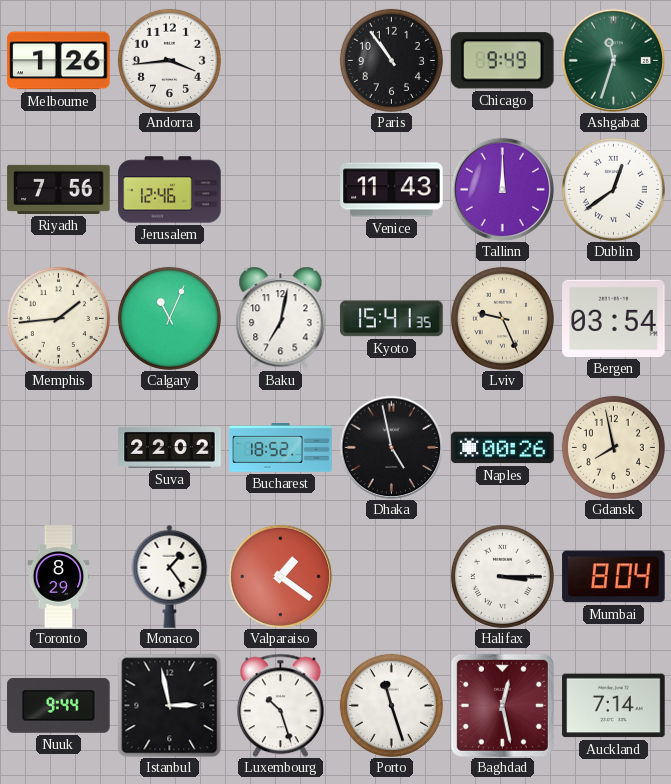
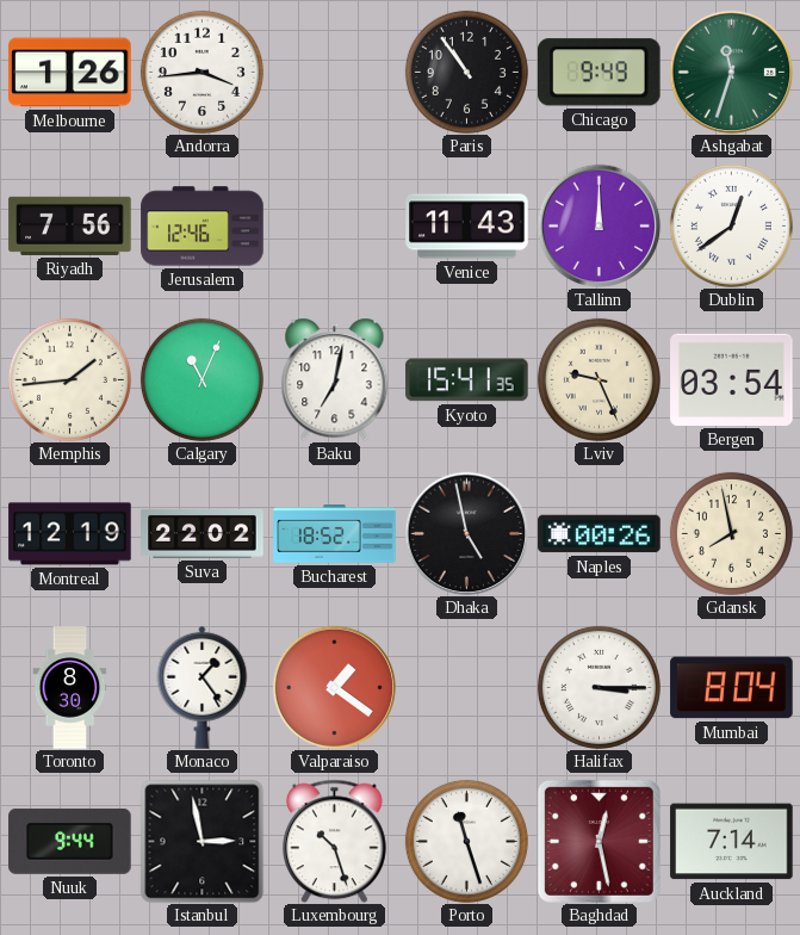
Montreal: none -> 12:19
Toronto: 8:29 -> 8:30
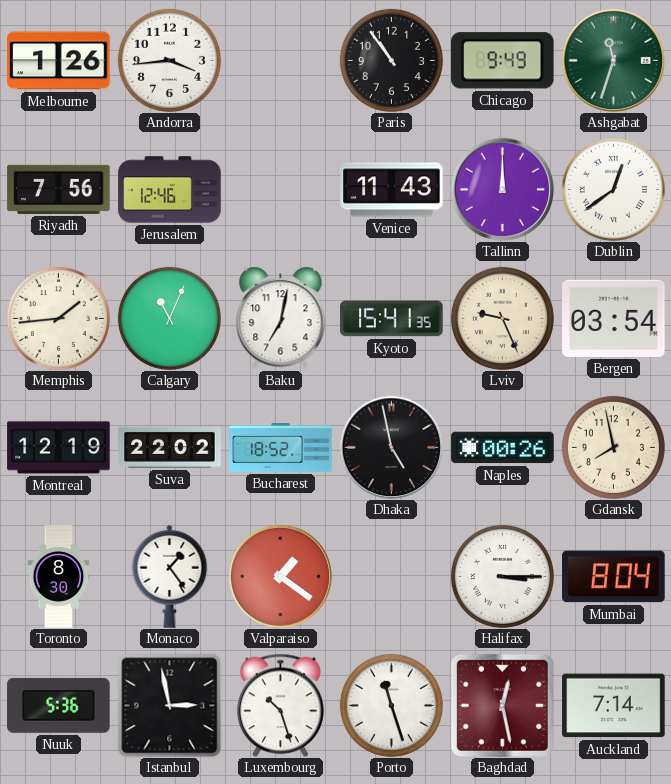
Nuuk: 9:44 -> 5:36
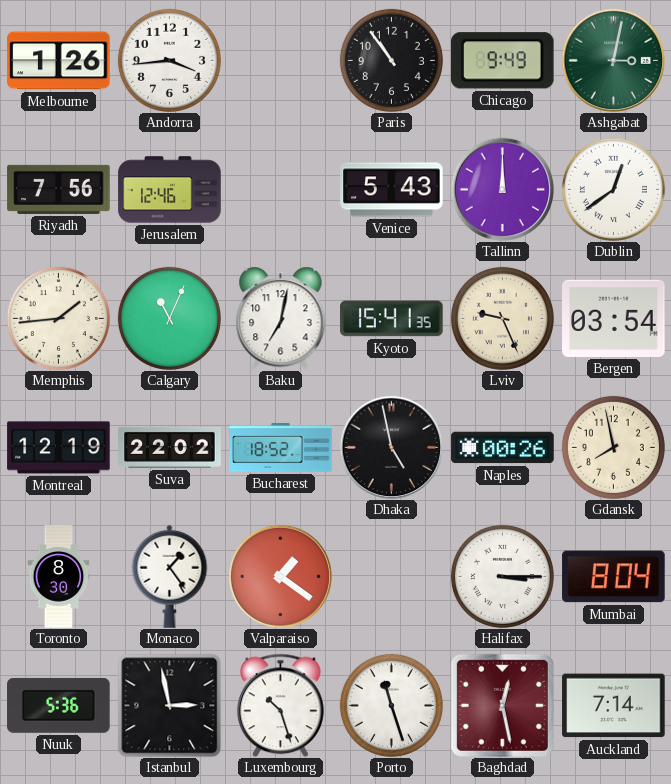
Ashgabat: 11:33 -> 3:02
Venice: 11:43 -> 5:43
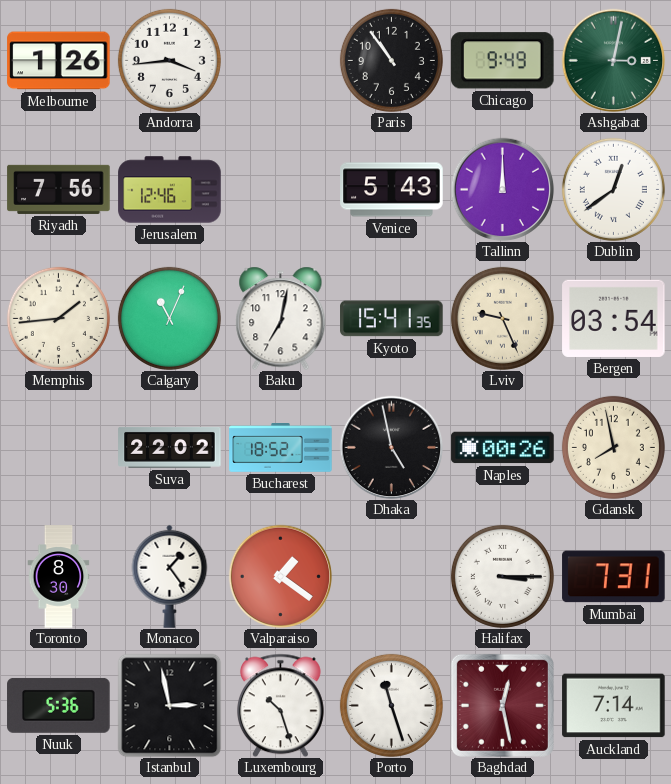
Montreal: 12:19 -> none
Mumbai: 8:04 -> 7:31
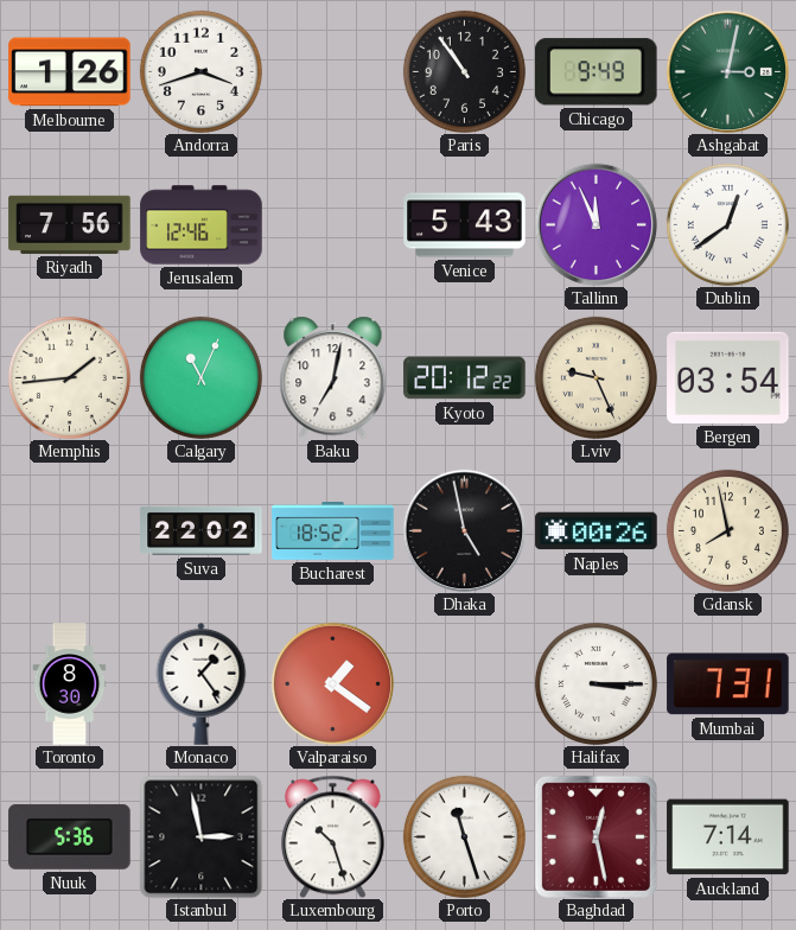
Andorra: 3:44 -> 3:42
Tallinn: 12:00 -> 11:56
Kyoto: 15:41 -> 20:12
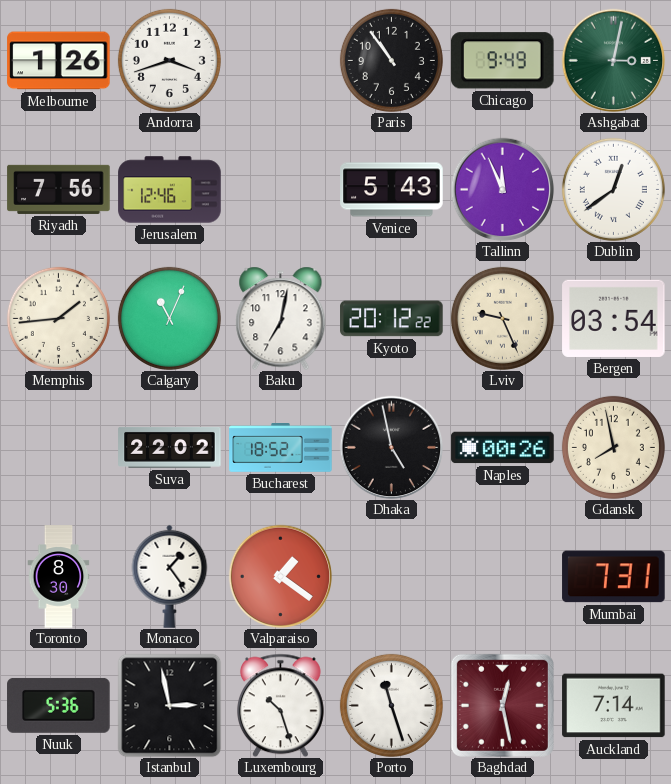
Halifax: 3:15 -> none
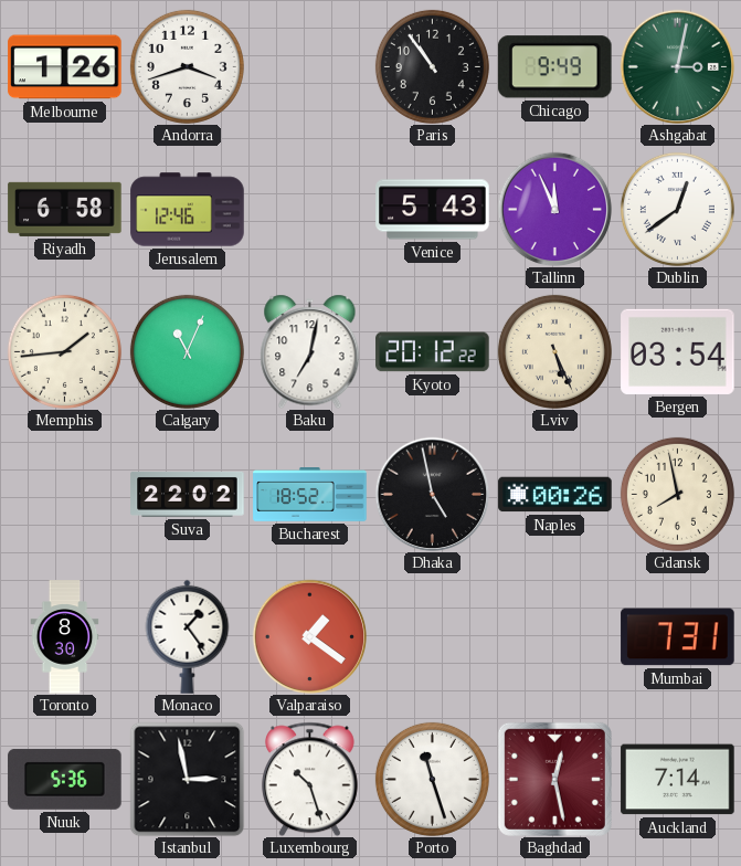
Riyadh: 7:56 -> 6:58
Lviv: 9:26 -> 5:26
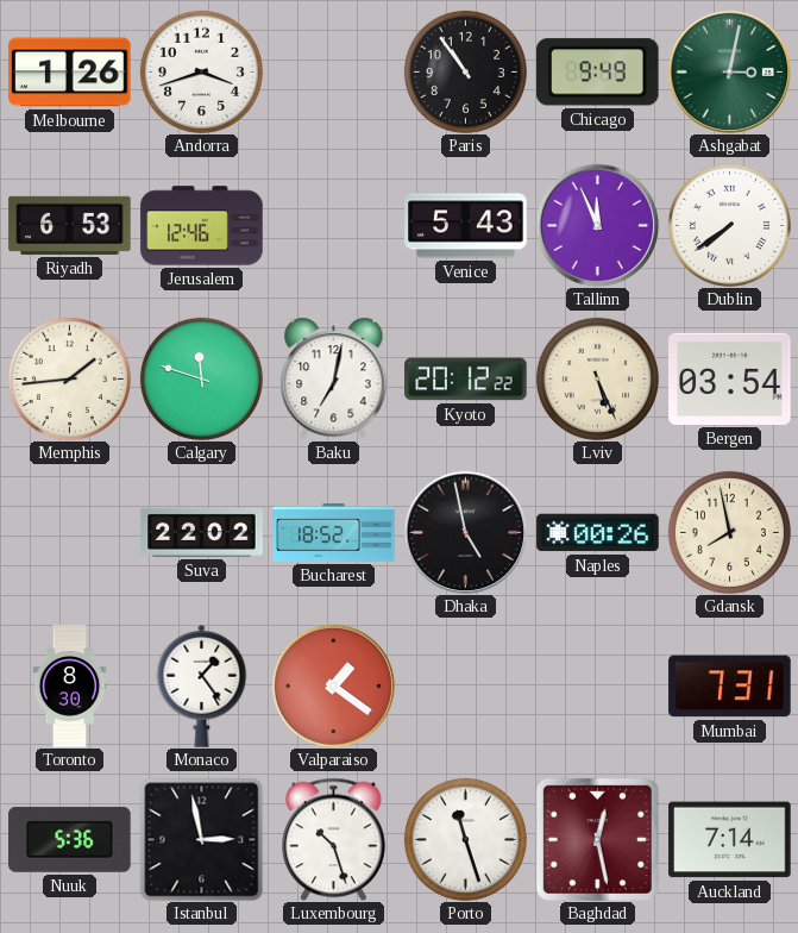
Riyadh: 6:58 -> 6:53
Dublin: 12:39 -> 7:39
Calgary: 11:04 -> 11:48
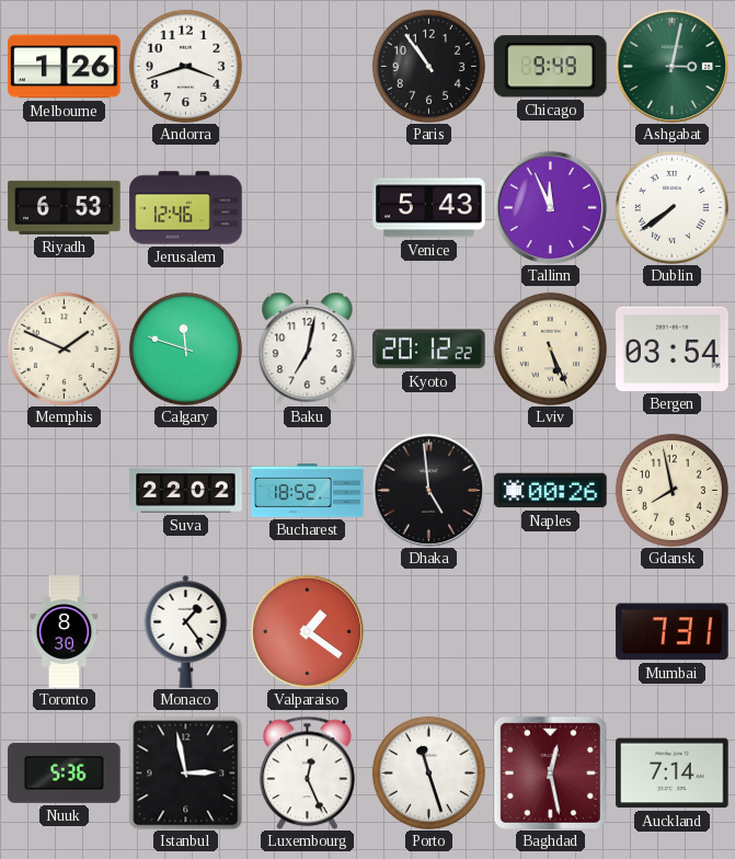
Memphis: 1:44 -> 1:49
Dhaka: 4:58 -> 4:59
Luxembourg: 10:27 -> 12:26
